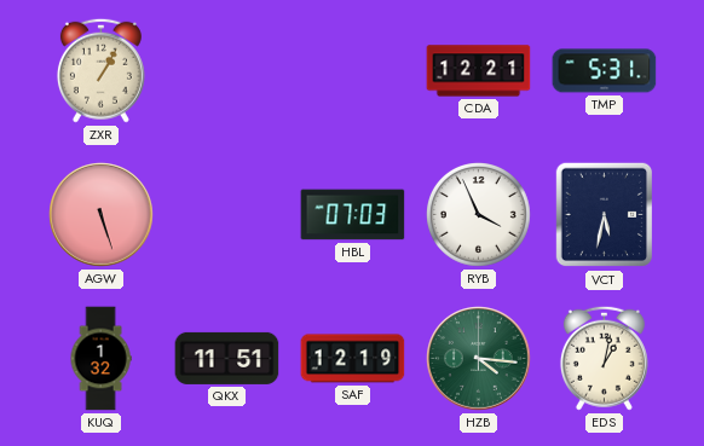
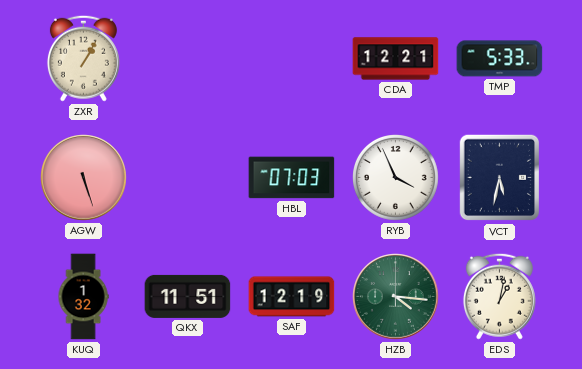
TMP: 5:31 -> 5:33
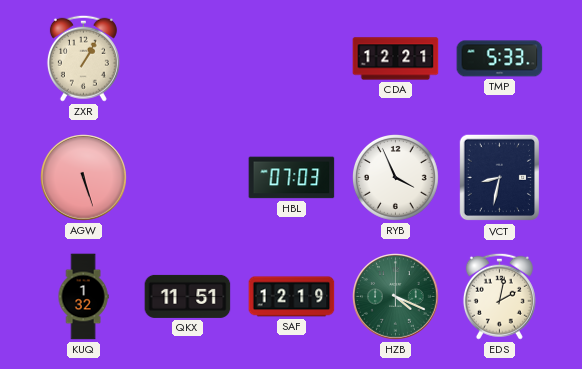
VCT: 5:32 -> 8:32
HZB: 4:16 -> 4:19
EDS: 1:02 -> 2:02
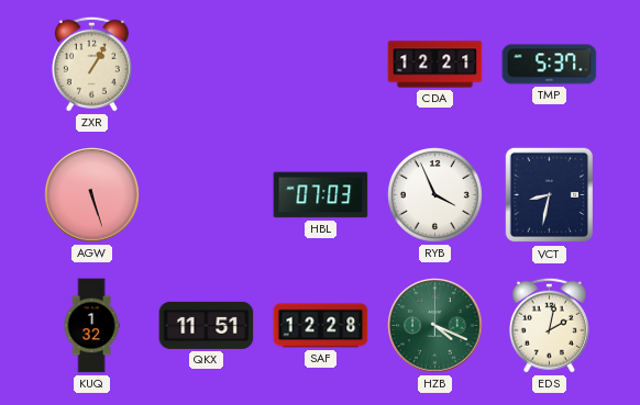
TMP: 5:33 -> 5:37
SAF: 12:19 -> 12:28
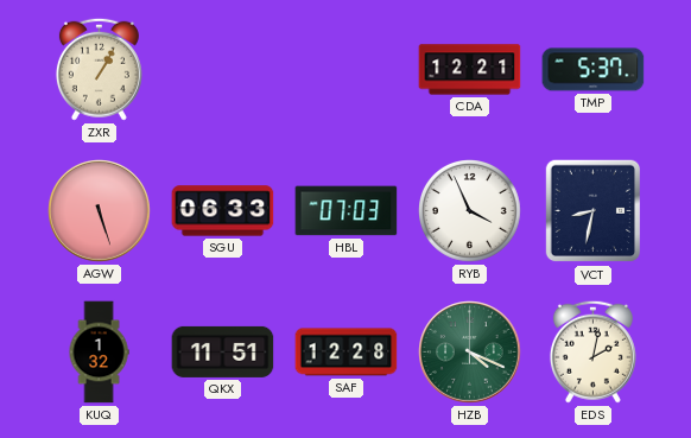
SGU: none -> 06:33
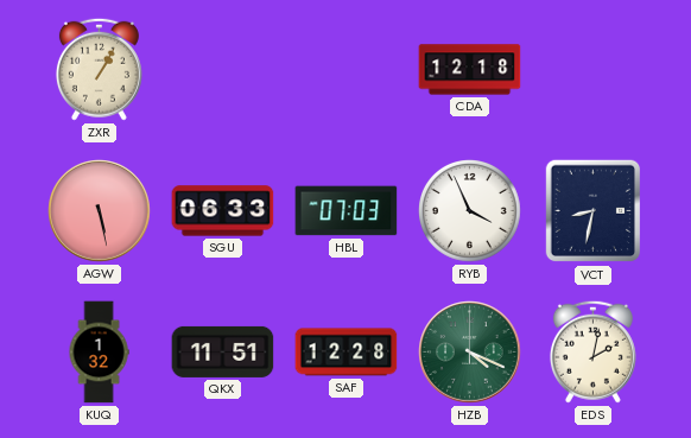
CDA: 12:21 -> 12:18
TMP: 5:37 -> none
AGW: 5:27 -> 5:28
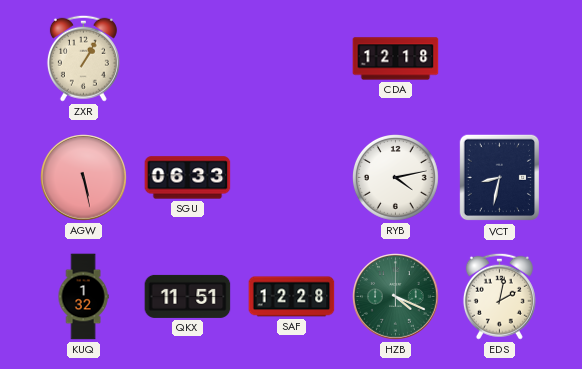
HBL: 07:03 -> none
RYB: 3:56 -> 4:13
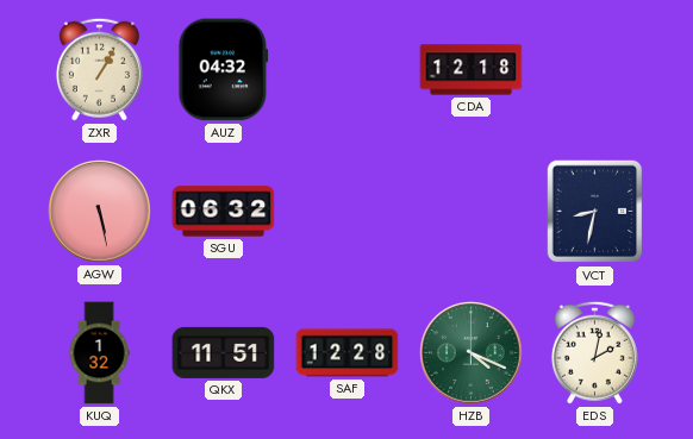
AUZ: none -> 04:32
SGU: 06:33 -> 06:32
RYB: 4:13 -> none
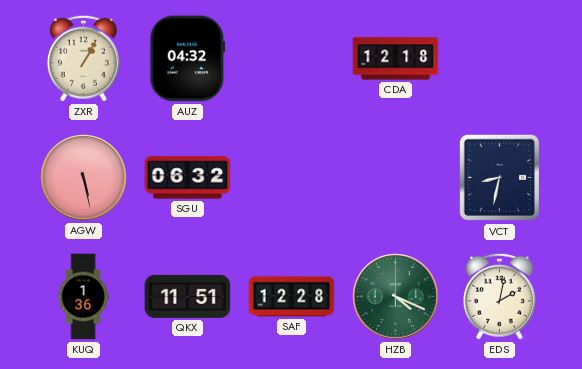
KUQ: 1:32 -> 1:36
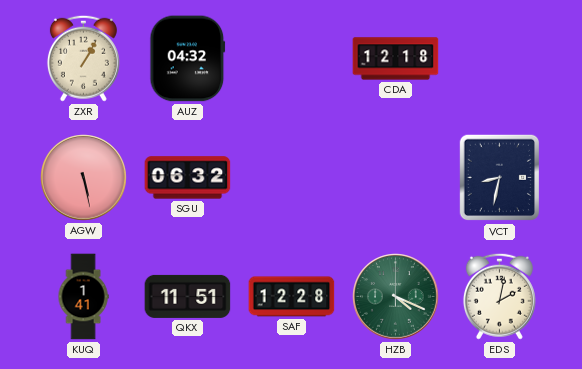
KUQ: 1:36 -> 1:41
